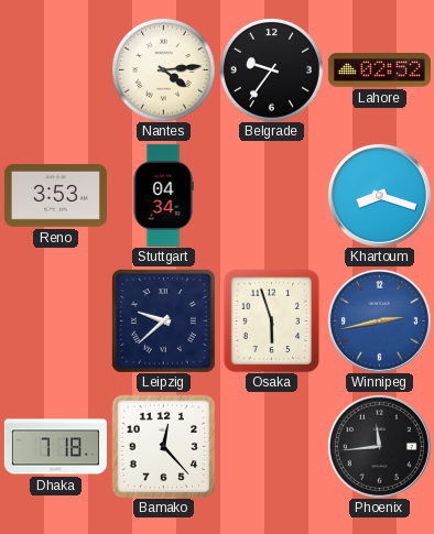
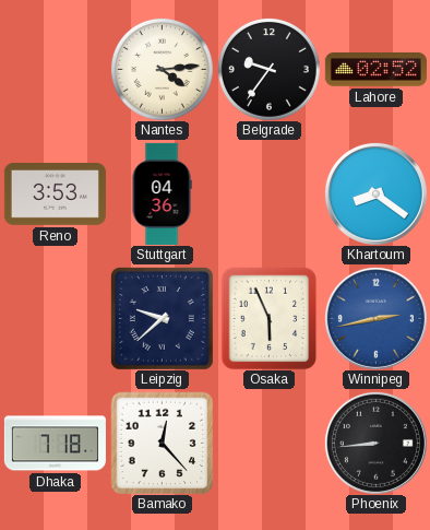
Stuttgart: 04:34 -> 04:36
Khartoum: 8:18 -> 8:21
Osaka: 5:57 -> 5:56
Phoenix: 11:44 -> 8:44
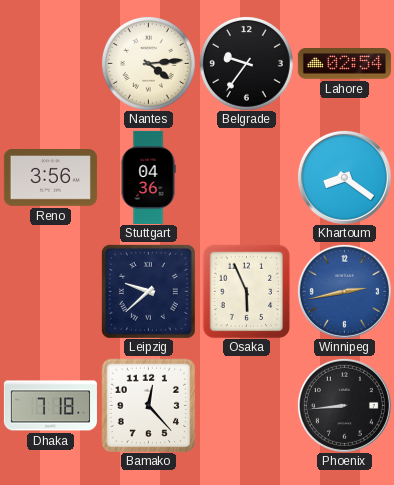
Lahore: 02:52 -> 02:54
Reno: 3:53 -> 3:56
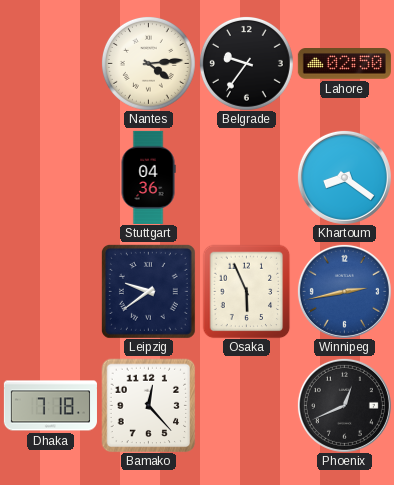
Lahore: 02:54 -> 02:50
Reno: 3:56 -> none
Leipzig: 9:38 -> 9:39
Phoenix: 8:44 -> 12:41
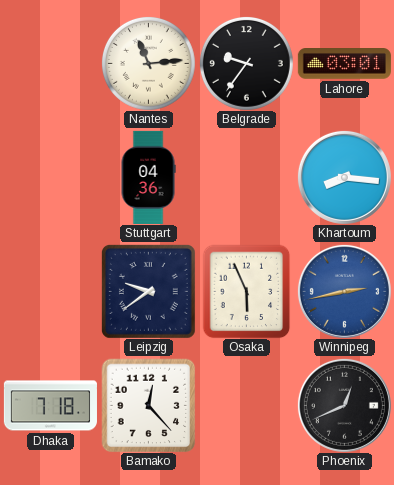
Nantes: 4:14 -> 11:14
Lahore: 02:50 -> 03:01
Khartoum: 8:21 -> 8:16
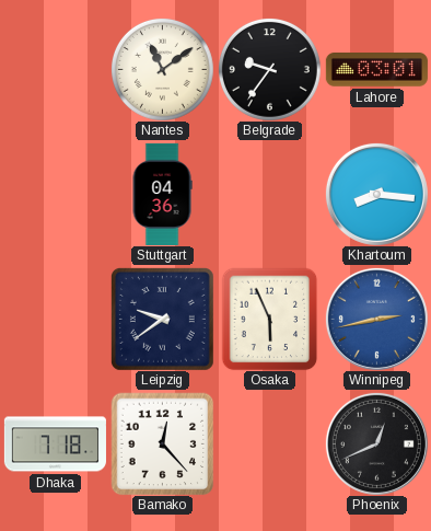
Nantes: 11:14 -> 11:09
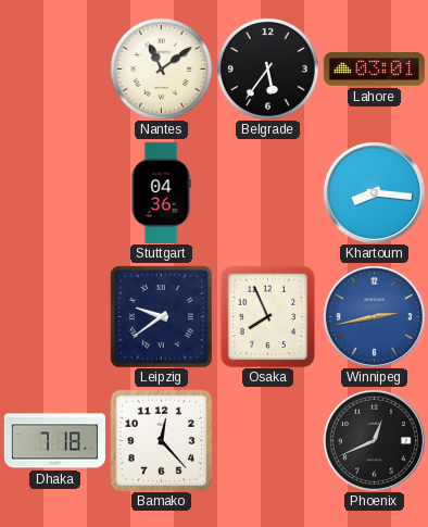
Belgrade: 9:36 -> 5:36
Osaka: 5:56 -> 7:56
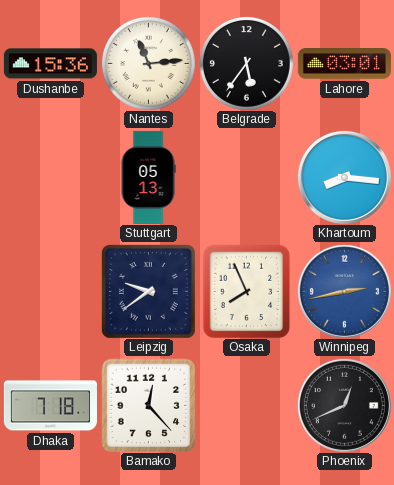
Dushanbe: none -> 15:36
Nantes: 11:09 -> 11:14
Stuttgart: 04:36 -> 05:13
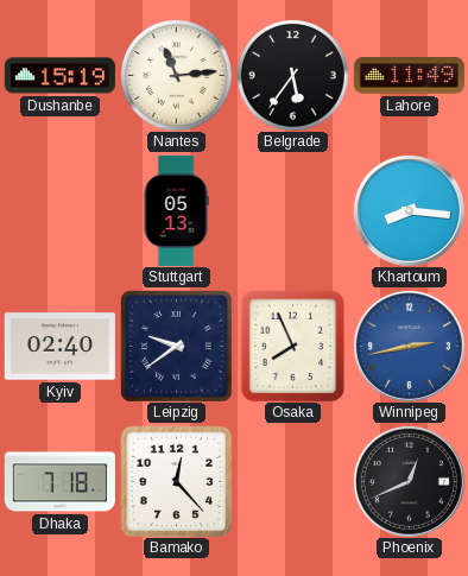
Dushanbe: 15:36 -> 15:19
Lahore: 03:01 -> 11:49
Kyiv: none -> 02:40
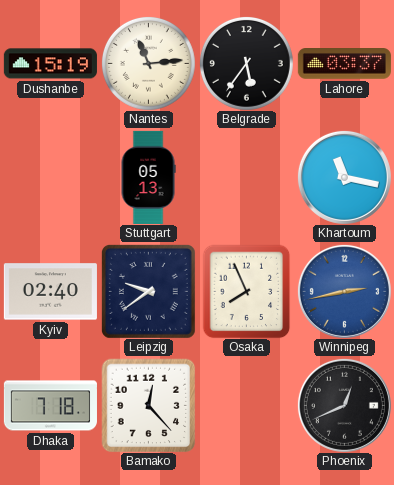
Lahore: 11:49 -> 03:37
Khartoum: 8:16 -> 11:17
